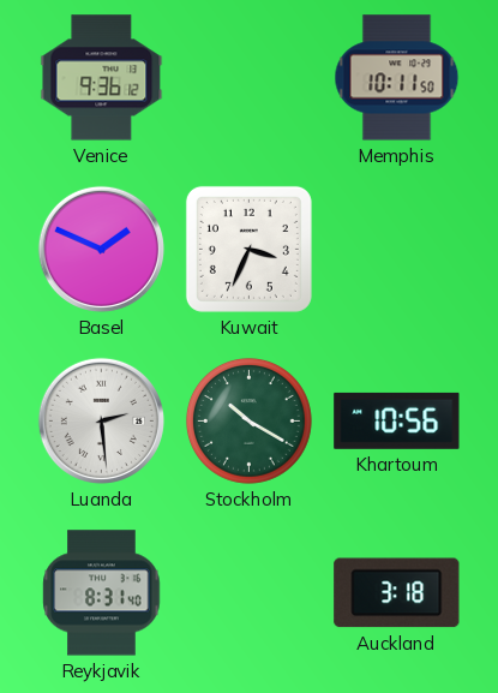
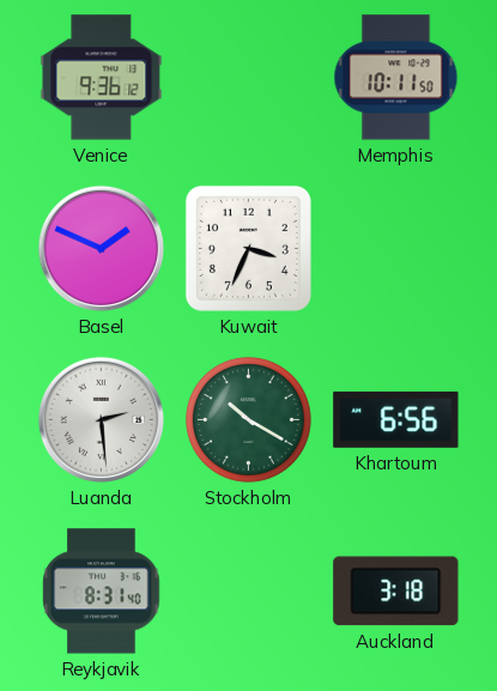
Khartoum: 10:56 -> 6:56
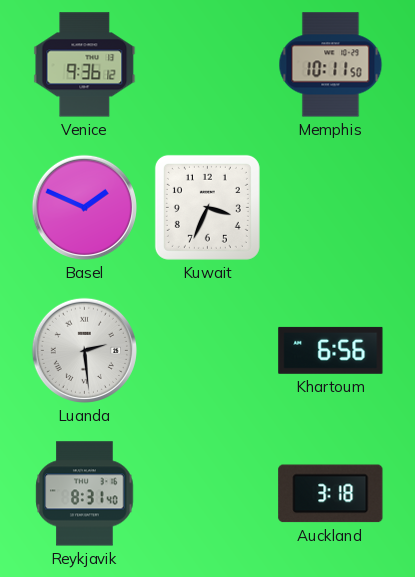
Stockholm: 10:20 -> none
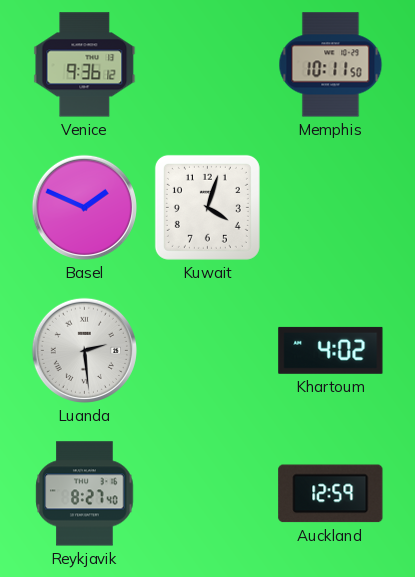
Kuwait: 3:34 -> 4:03
Khartoum: 6:56 -> 4:02
Reykjavik: 8:31 -> 8:27
Auckland: 3:18 -> 12:59
